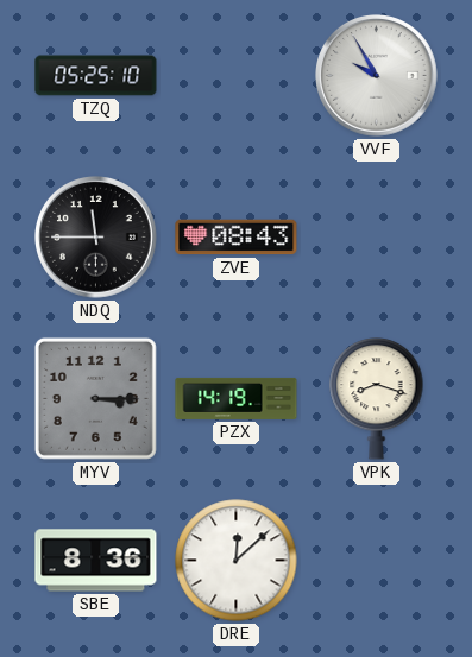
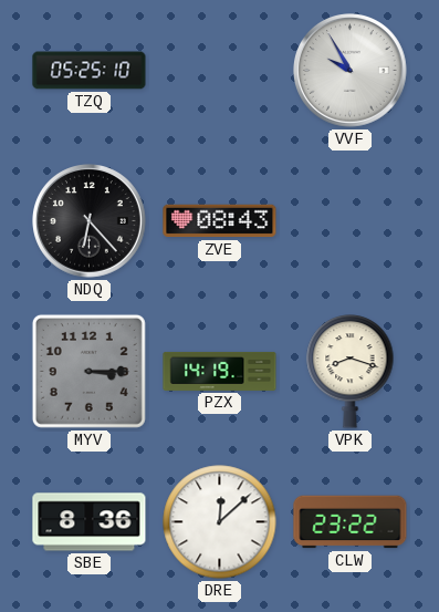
NDQ: 11:45 -> 6:23
CLW: none -> 23:22
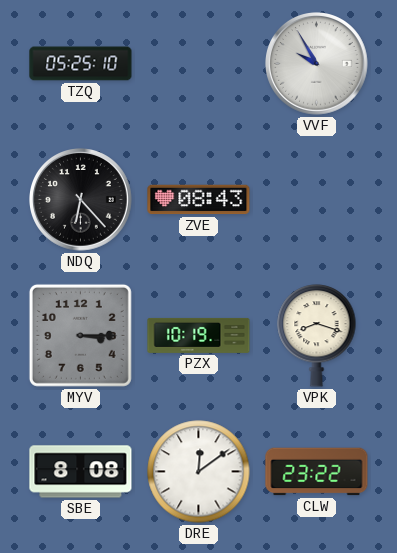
PZX: 14:19 -> 10:19
SBE: 8:36 -> 8:08
DRE: 12:08 -> 12:09
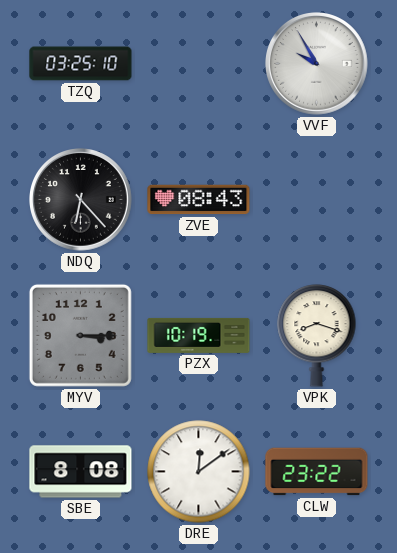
TZQ: 05:25 -> 03:25
